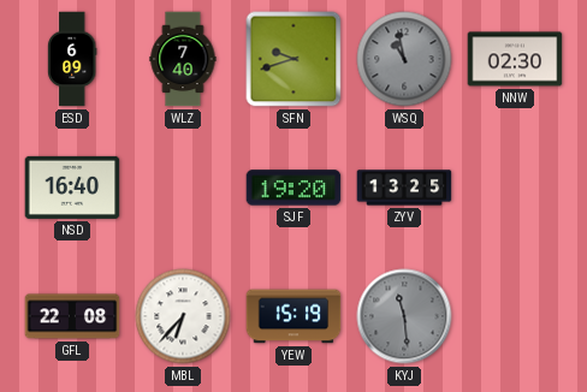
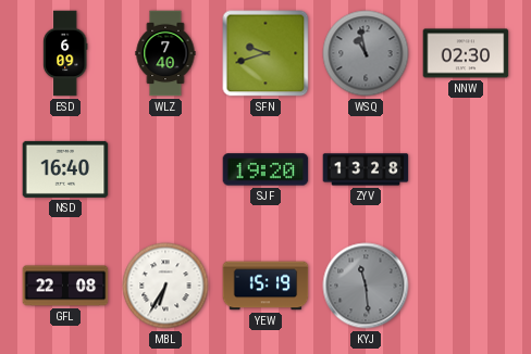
ZYV: 13:25 -> 13:28
MBL: 6:37 -> 6:35
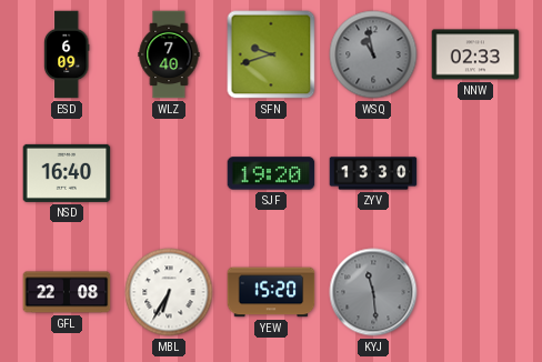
NNW: 02:30 -> 02:33
ZYV: 13:28 -> 13:30
YEW: 15:19 -> 15:20
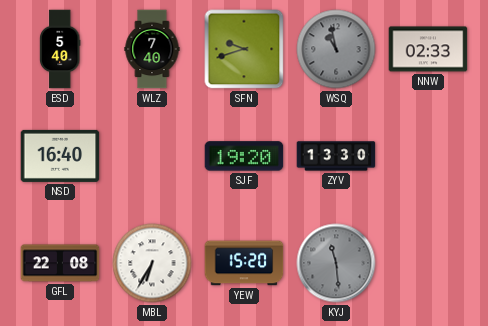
ESD: 6:09 -> 5:40
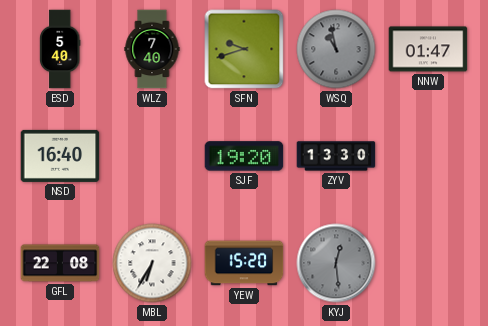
NNW: 02:33 -> 01:47
KYJ: 11:29 -> 12:29
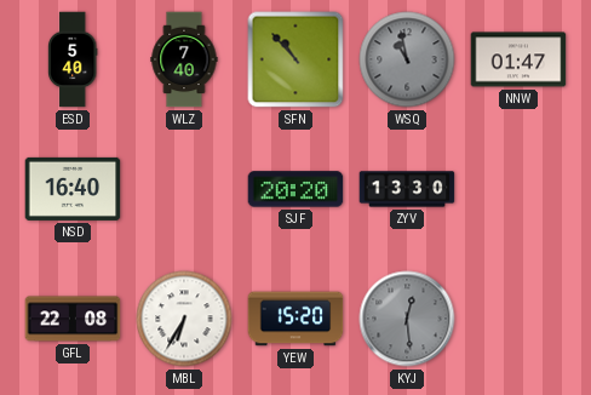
SFN: 9:42 -> 10:53
SJF: 19:20 -> 20:20
